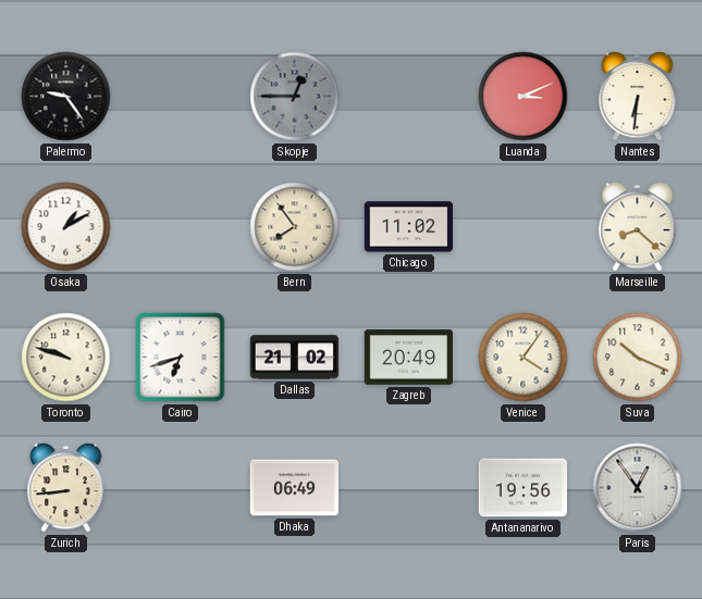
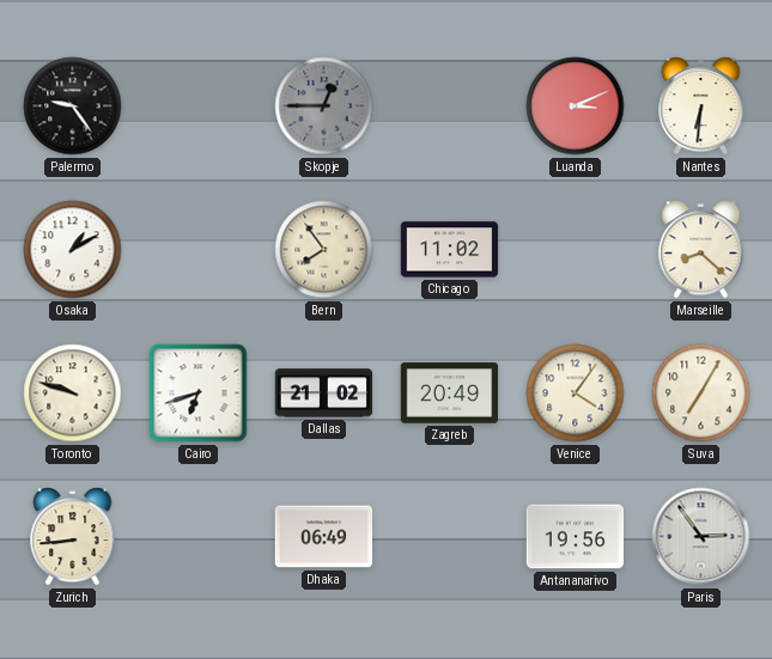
Suva: 10:19 -> 7:05
Paris: 12:54 -> 2:54
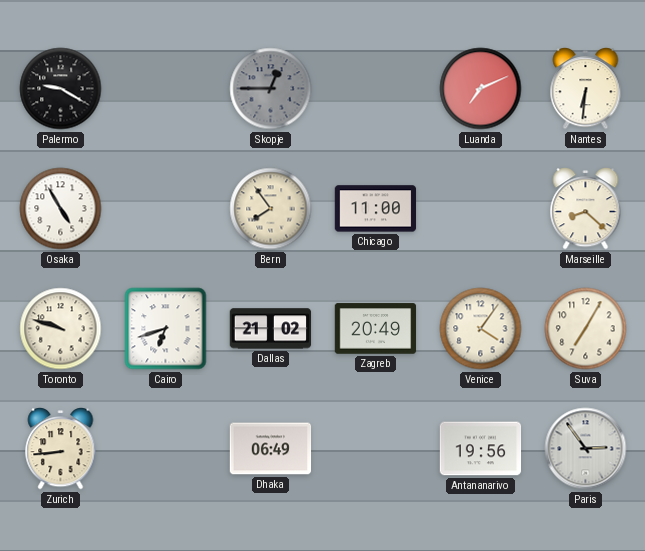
Palermo: 9:24 -> 9:20
Luanda: 3:11 -> 7:11
Osaka: 1:10 -> 4:55
Chicago: 11:02 -> 11:00
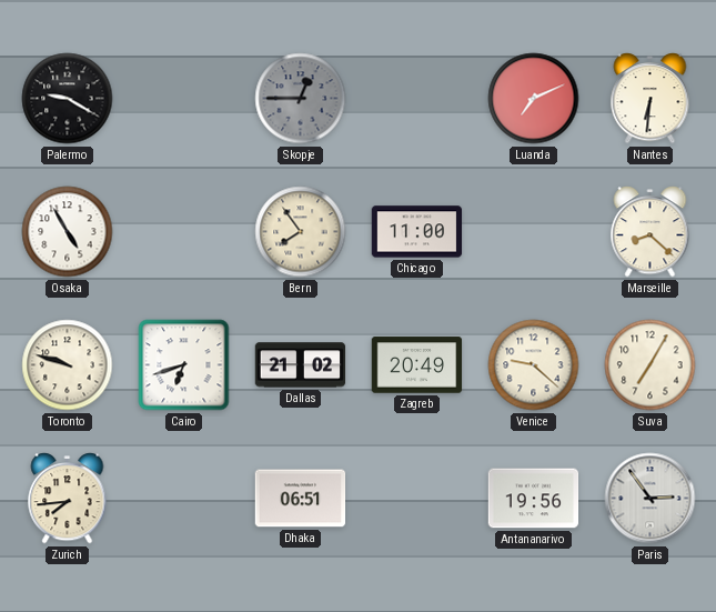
Venice: 4:06 -> 9:22
Zurich: 8:44 -> 7:44
Dhaka: 06:49 -> 06:51
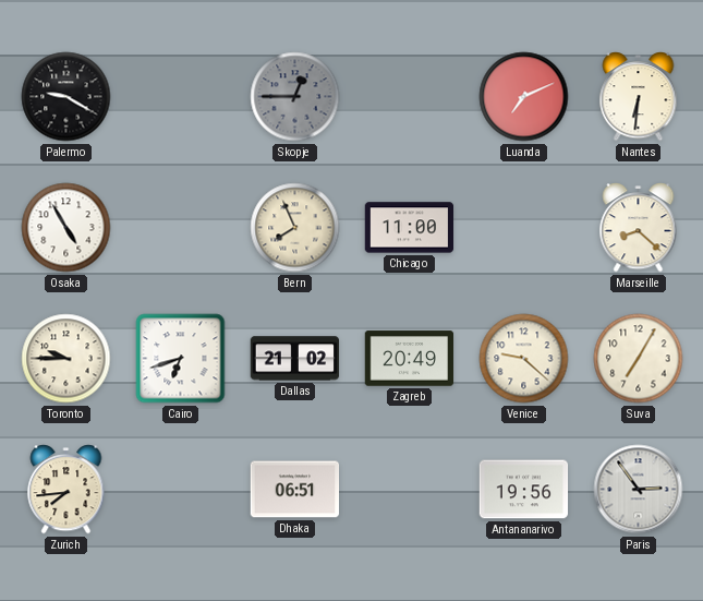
Bern: 7:54 -> 7:56
Toronto: 9:48 -> 9:45
